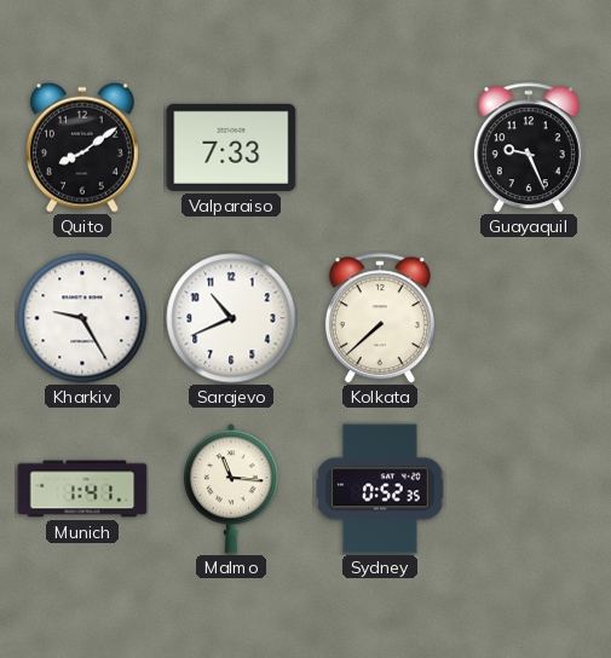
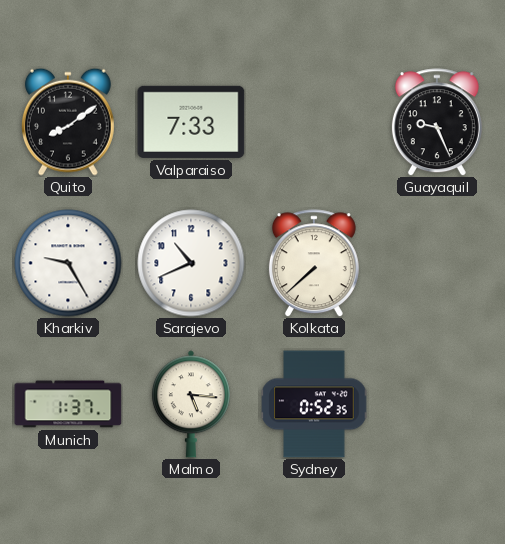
Munich: 1:41 -> 1:37
Malmo: 11:16 -> 5:16
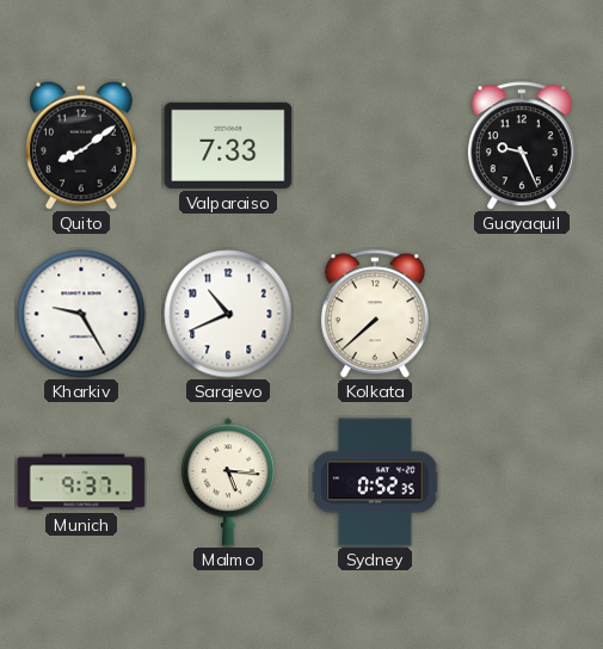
Munich: 1:37 -> 9:37
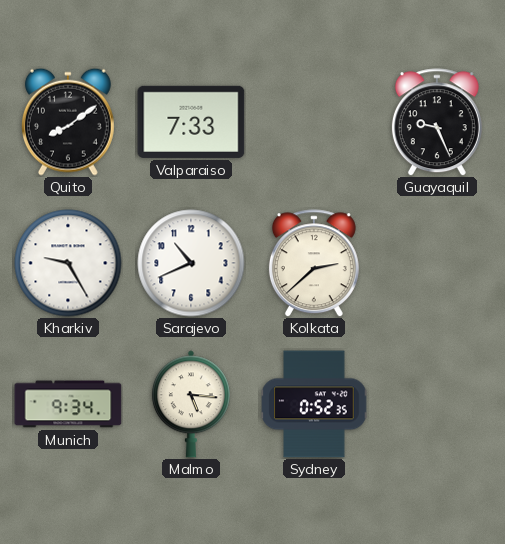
Kolkata: 7:38 -> 2:38
Munich: 9:37 -> 9:34
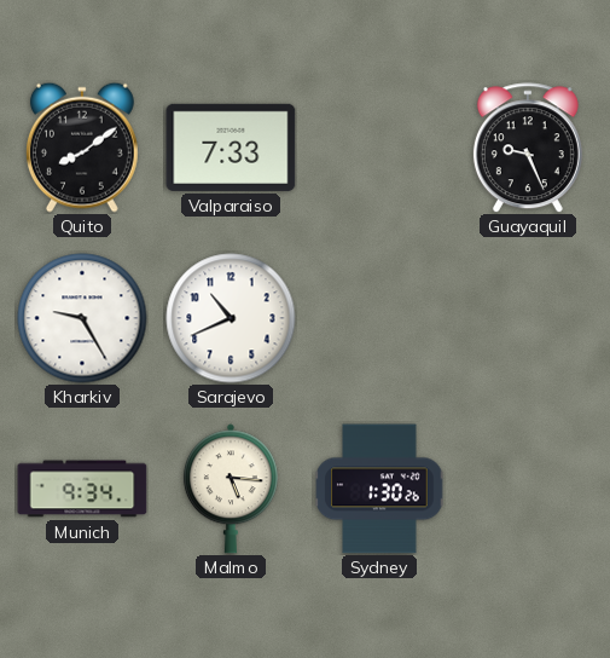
Kolkata: 2:38 -> none
Sydney: 0:52 -> 1:30
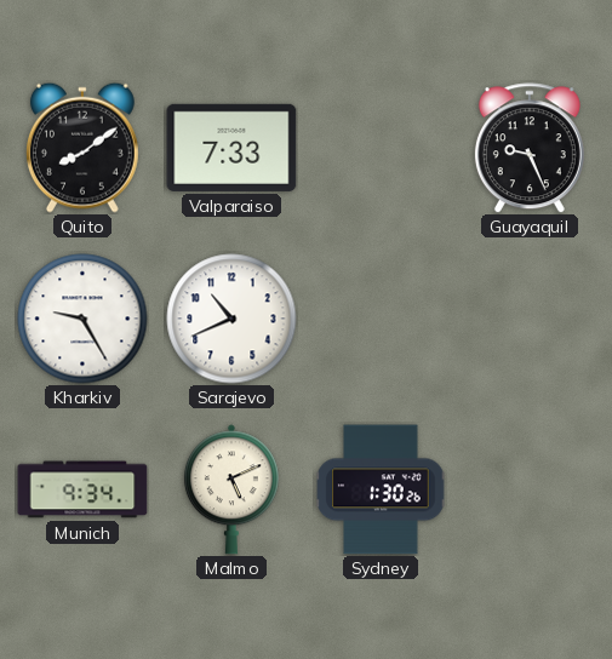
Malmo: 5:16 -> 5:11
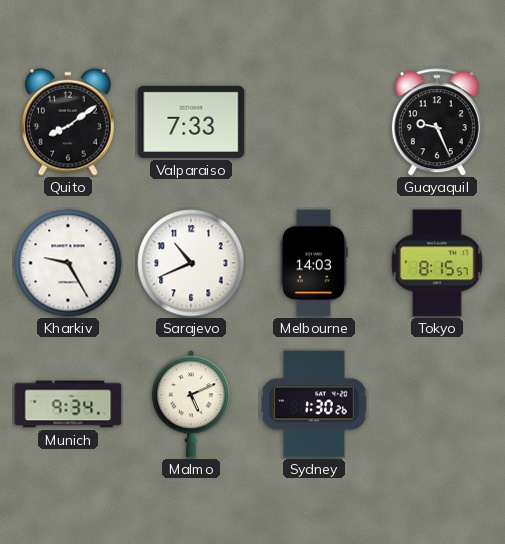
Melbourne: none -> 14:03
Tokyo: none -> 8:15
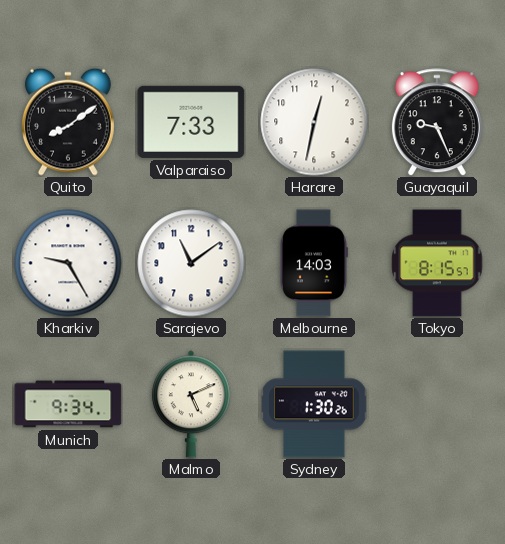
Harare: none -> 12:32
Sarajevo: 10:41 -> 11:09
